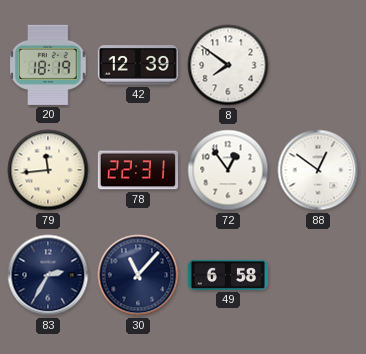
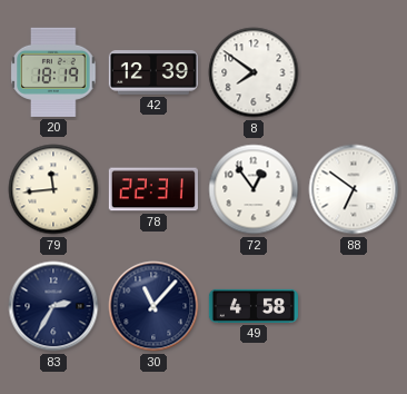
88: 12:51 -> 6:51
49: 6:58 -> 4:58
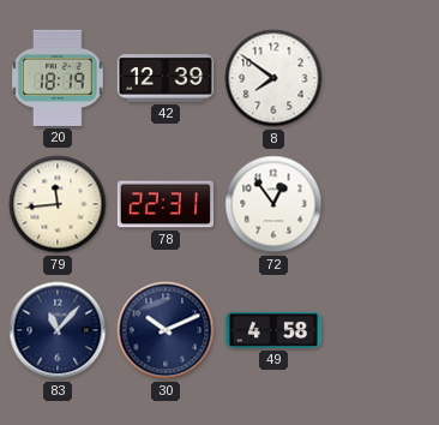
88: 6:51 -> none
83: 2:35 -> 11:07
30: 11:07 -> 10:11
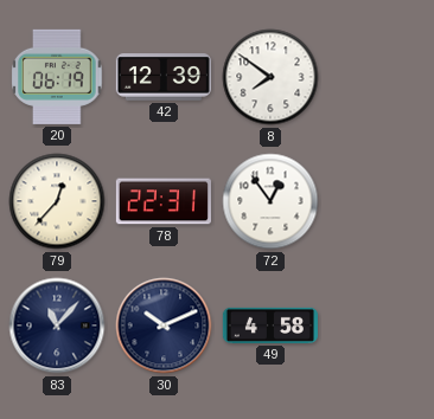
20: 18:19 -> 06:19
79: 11:44 -> 12:37
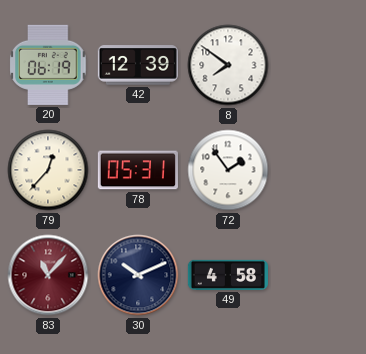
78: 22:31 -> 05:31
72: 12:54 -> 1:54
83 dial: navy -> burgundy
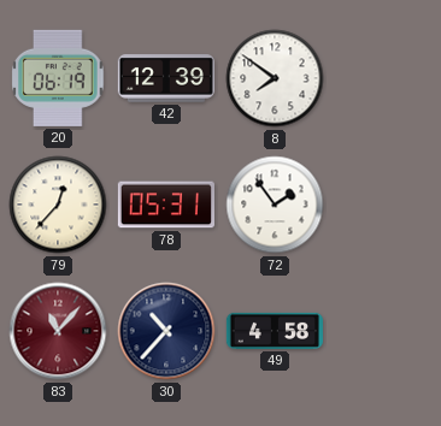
30: 10:11 -> 10:37
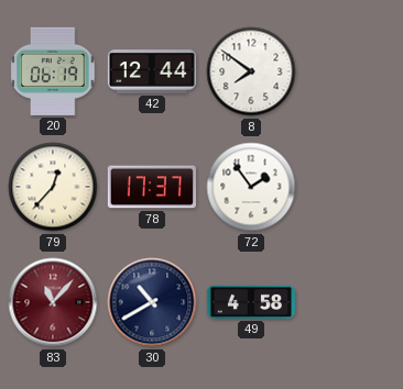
42: 12:39 -> 12:44
78: 05:31 -> 17:37
30: 10:37 -> 10:40
